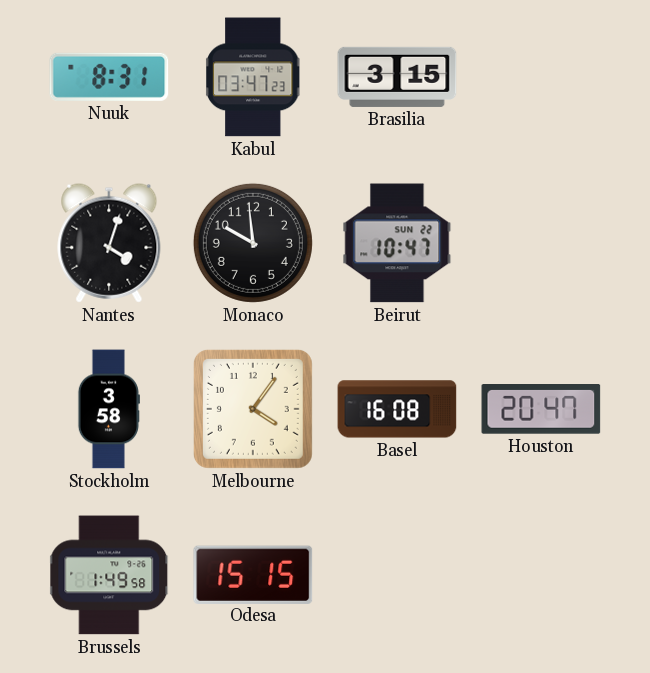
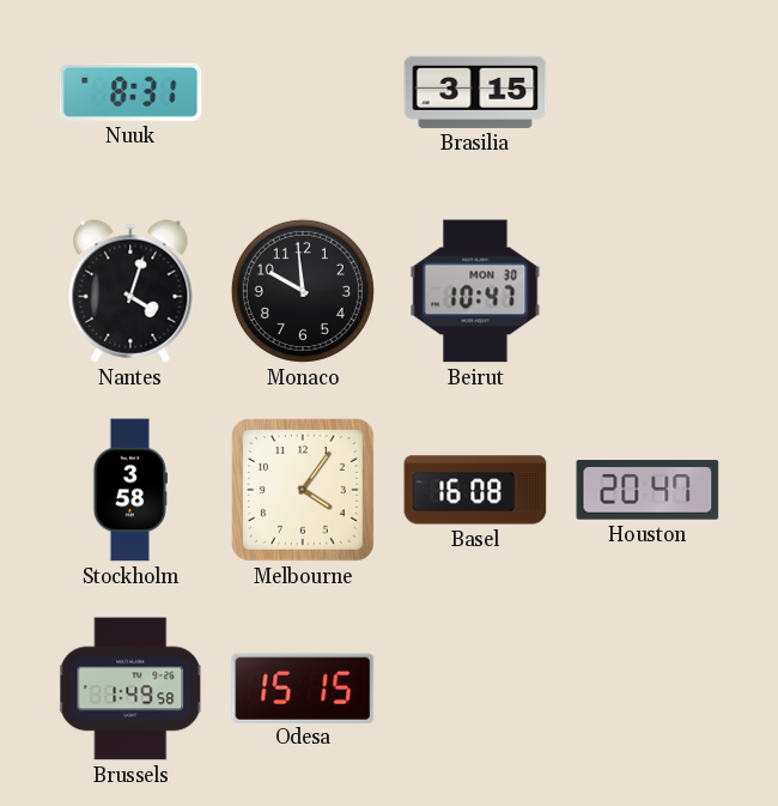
Kabul: 03:47 -> none
Beirut date: SUN 22 -> MON 30
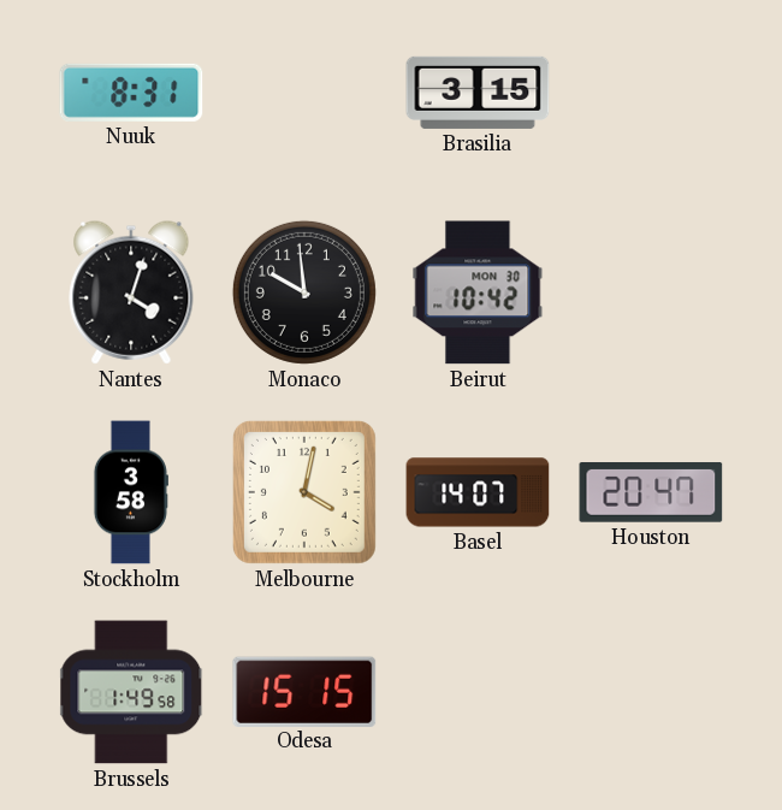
Beirut: 10:47 -> 10:42
Melbourne: 4:06 -> 4:02
Basel: 16:08 -> 14:07
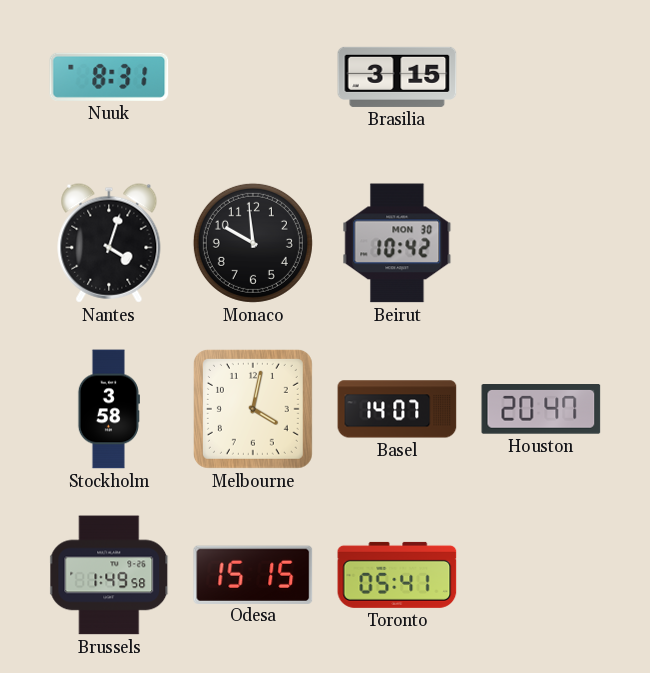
Toronto: none -> 05:41
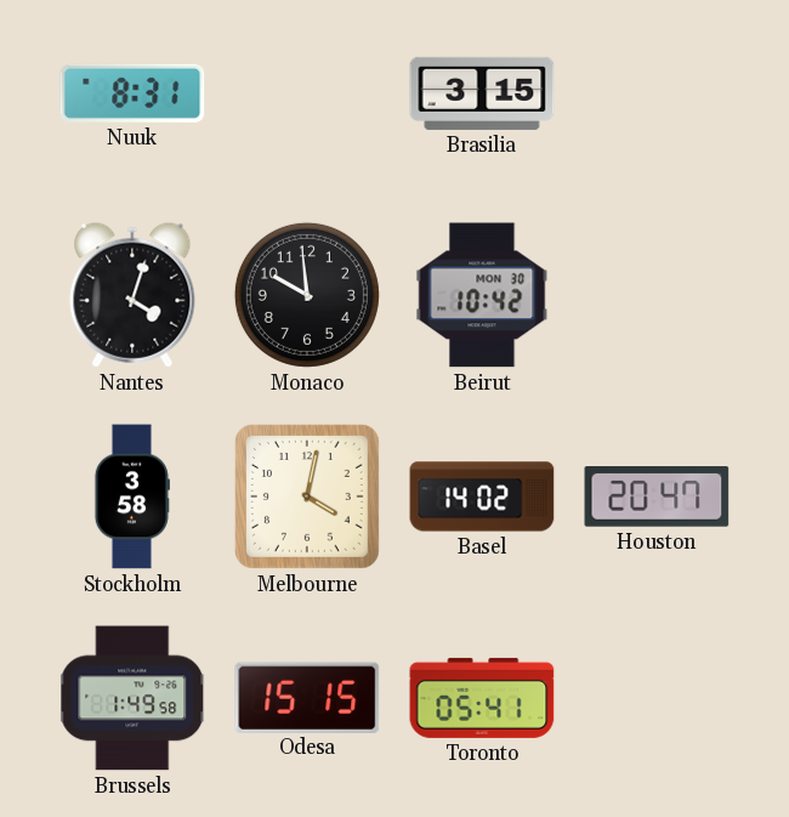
Basel: 14:07 -> 14:02
